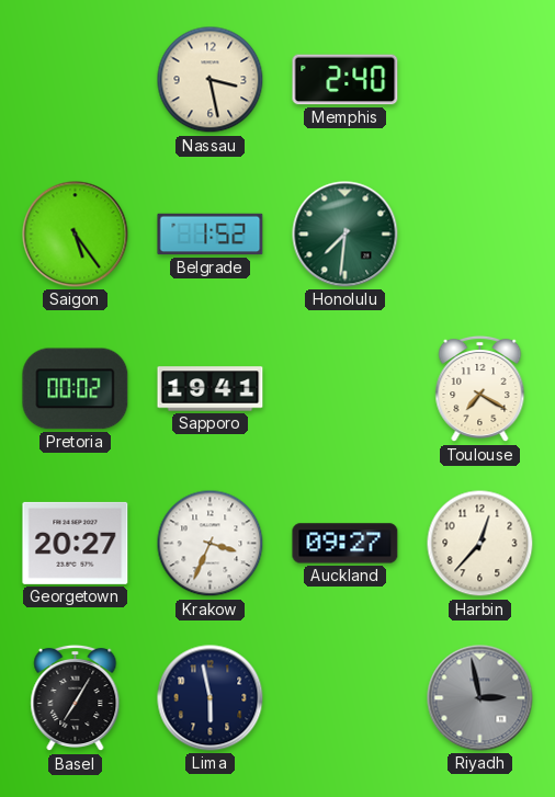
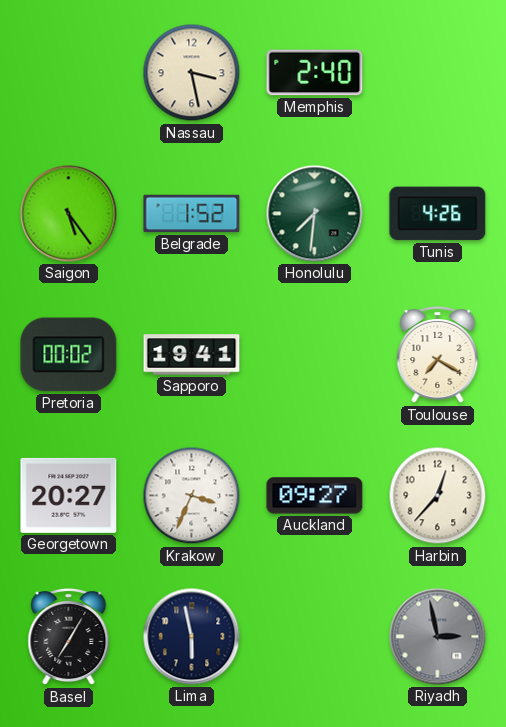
Tunis: none -> 4:26
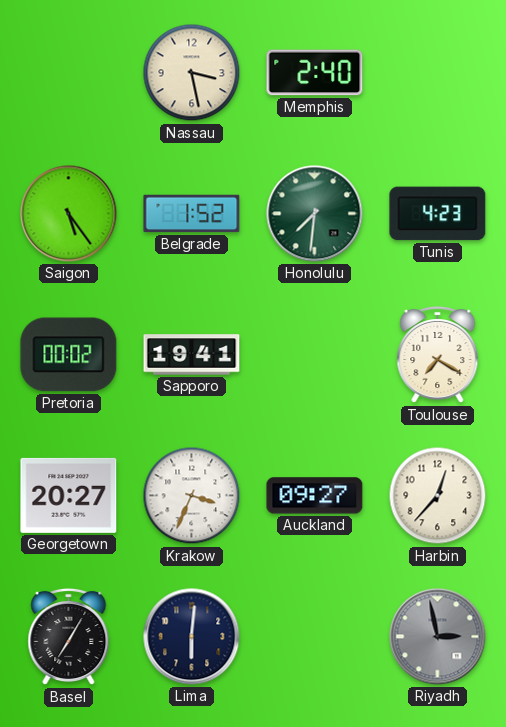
Tunis: 4:26 -> 4:23
Lima: 5:58 -> 6:01
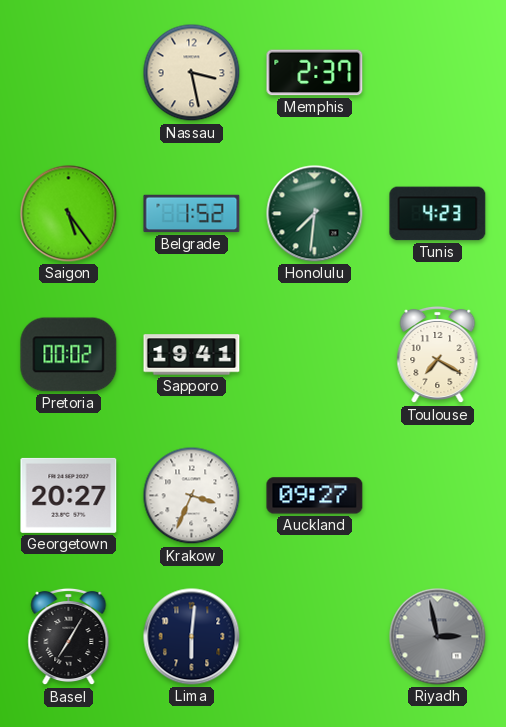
Memphis: 2:40 -> 2:37
Harbin: 12:37 -> none
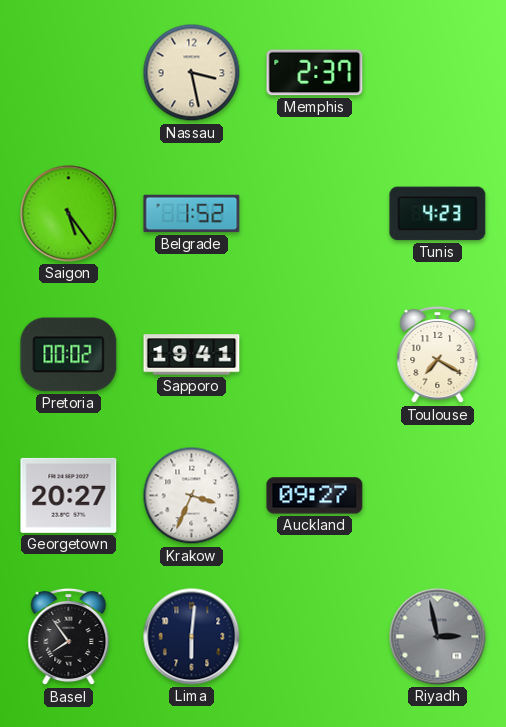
Honolulu: 7:31 -> none
Basel: 7:05 -> 7:54
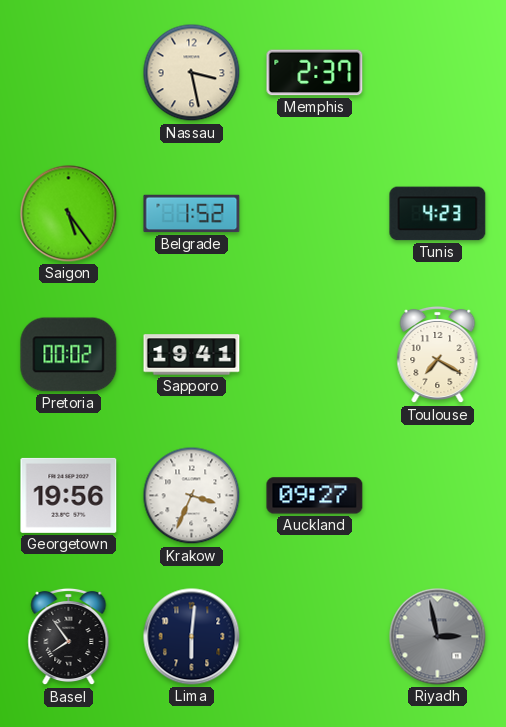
Georgetown: 20:27 -> 19:56
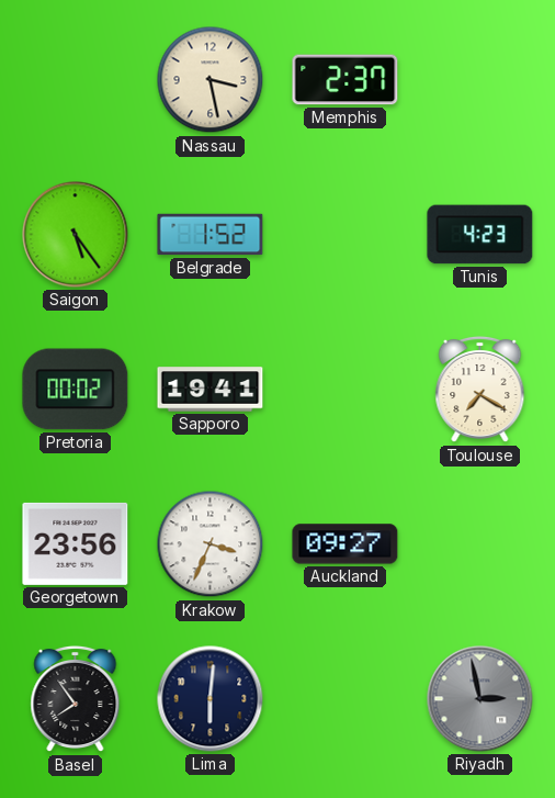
Georgetown: 19:56 -> 23:56
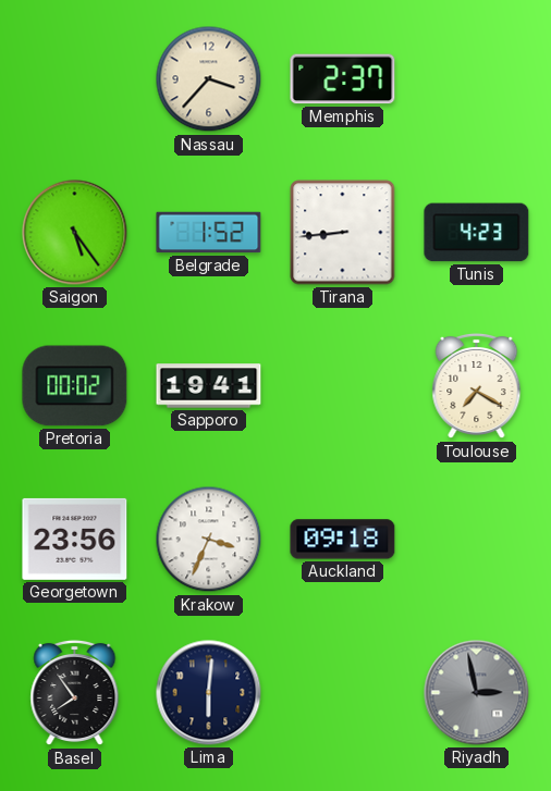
Nassau: 3:28 -> 3:37
Tirana: none -> 8:44
Auckland: 09:27 -> 09:18
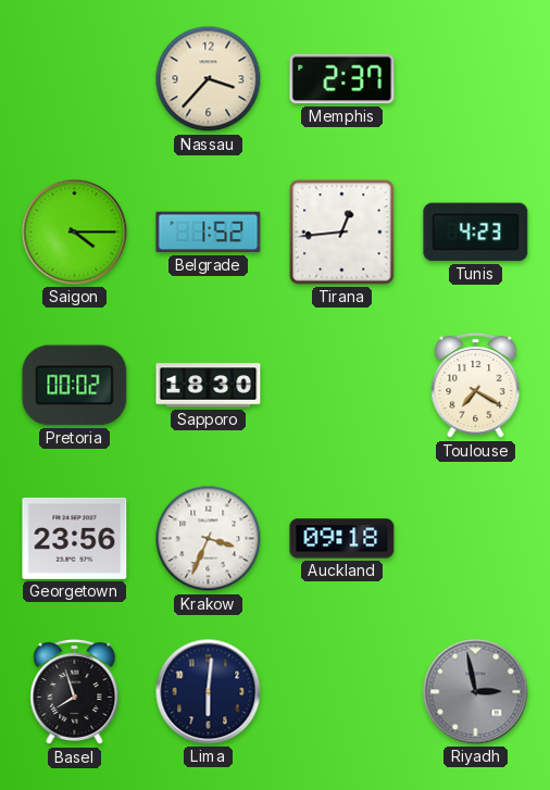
Saigon: 5:24 -> 4:15
Tirana: 8:44 -> 12:44
Sapporo: 19:41 -> 18:30
Basel: 7:54 -> 7:57
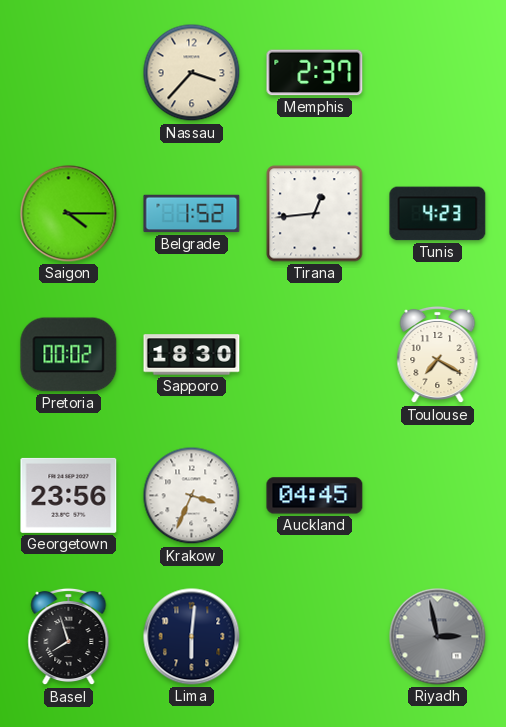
Auckland: 09:18 -> 04:45
